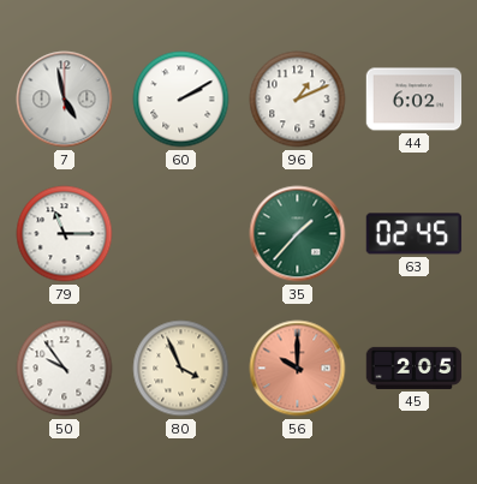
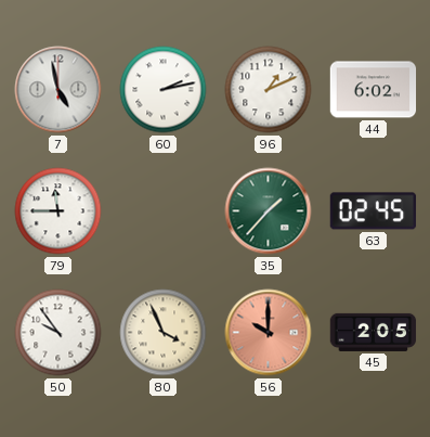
60: 2:10 -> 2:13
79: 11:15 -> 11:45
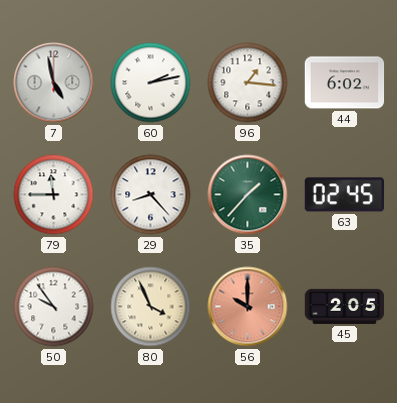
96: 1:11 -> 1:16
29: none -> 8:23
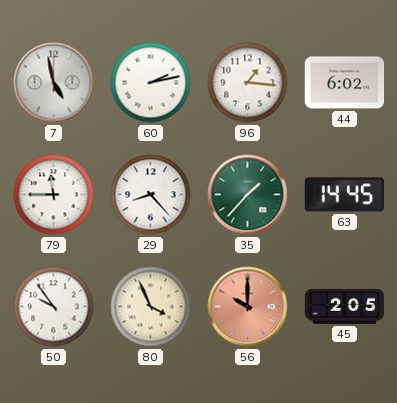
63: 02:45 -> 14:45
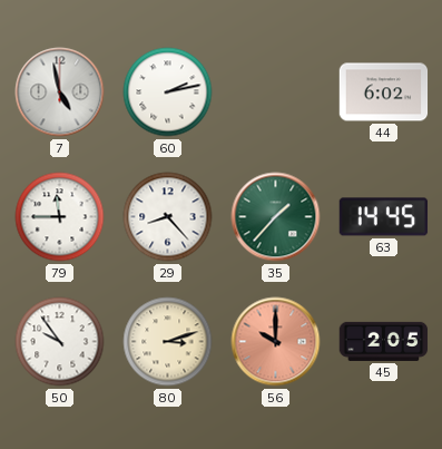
96: 1:16 -> none
80: 3:56 -> 3:12
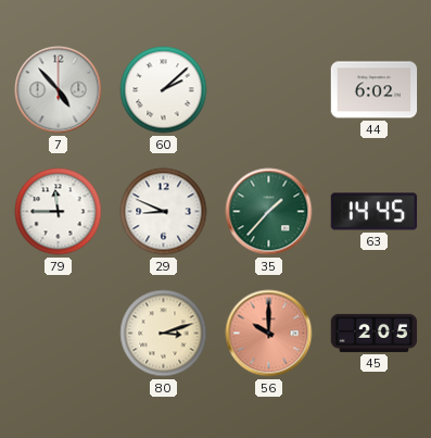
7: 4:58 -> 4:53
60: 2:13 -> 2:08
29: 8:23 -> 8:49
50: 9:54 -> none
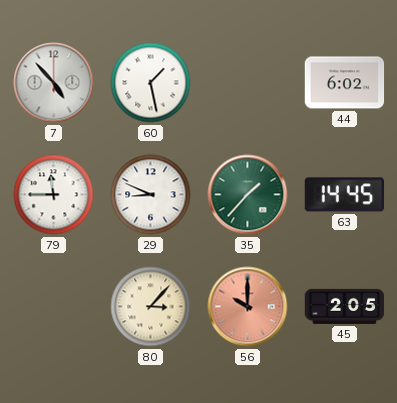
60: 2:08 -> 1:28
80: 3:12 -> 3:07
